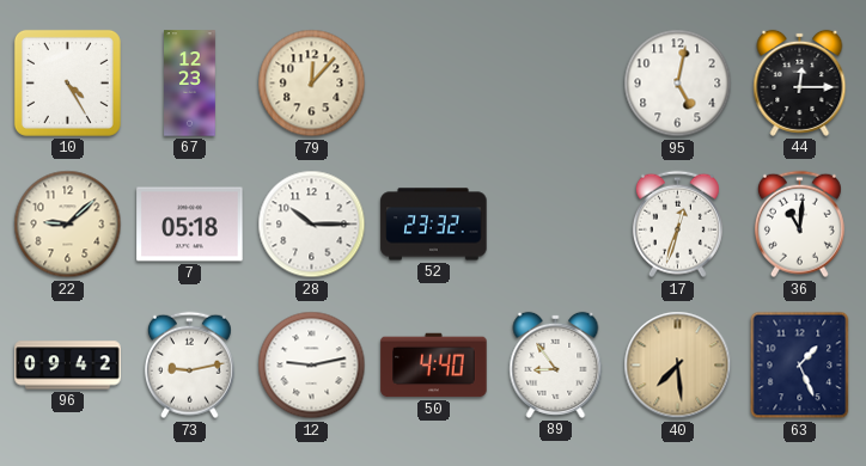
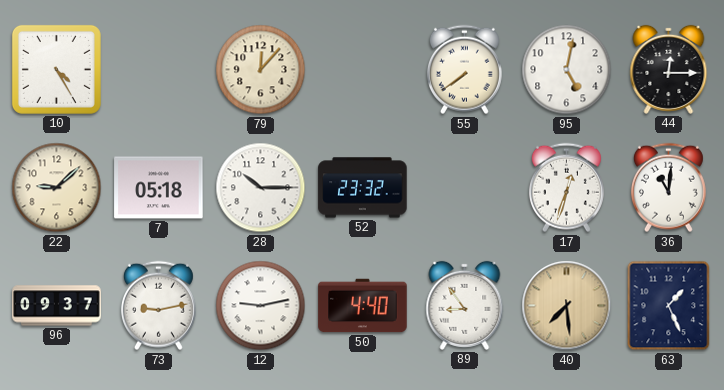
67: 12:23 -> none
55: none -> 7:39
96: 09:42 -> 09:37
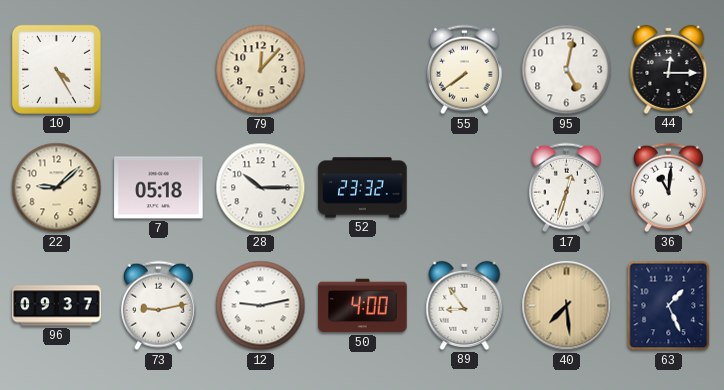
50: 4:40 -> 4:00
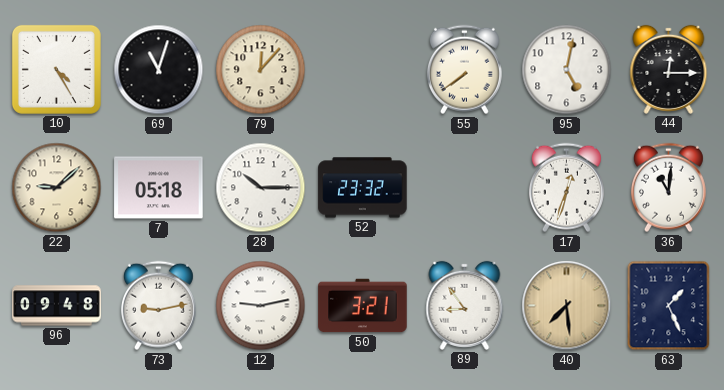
69: none -> 11:03
96: 09:37 -> 09:48
50: 4:00 -> 3:21
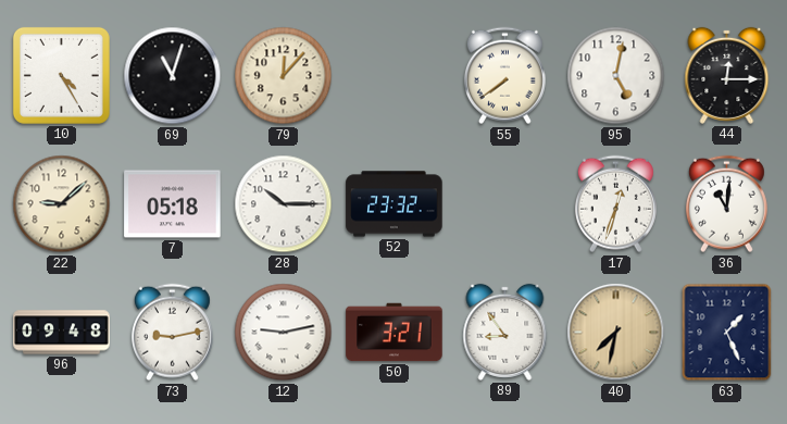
40: 7:29 -> 7:32
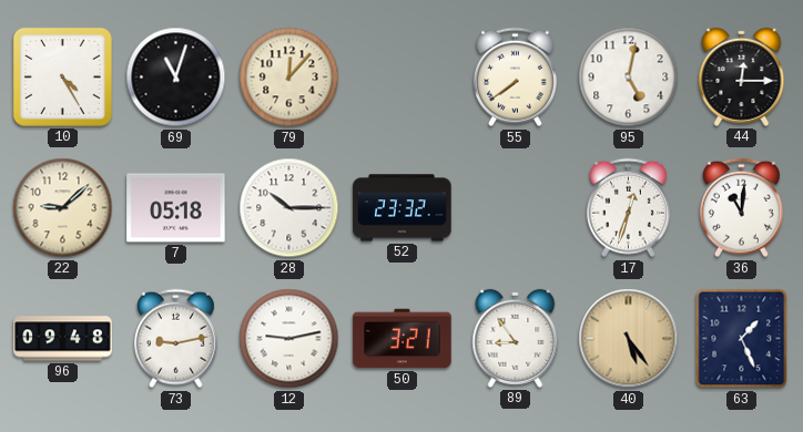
40: 7:32 -> 5:24
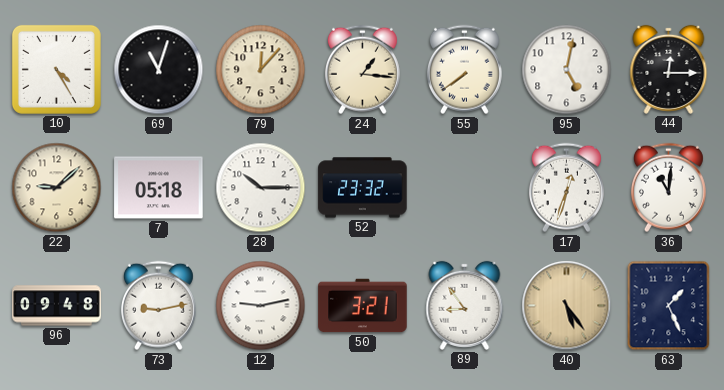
24: none -> 1:16
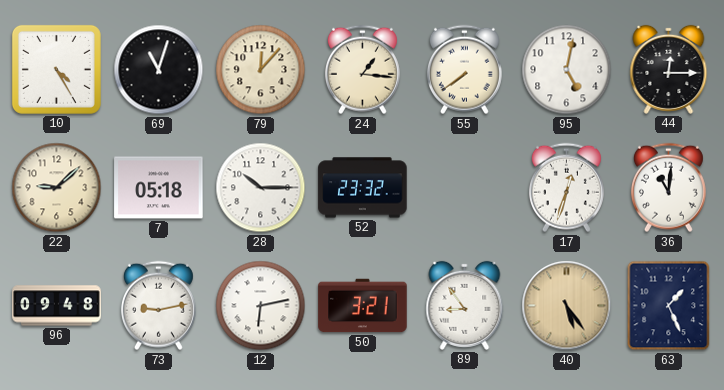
12: 9:13 -> 6:13
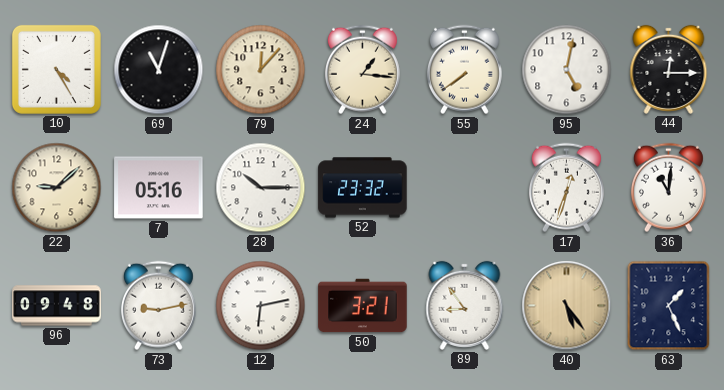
7: 05:18 -> 05:16
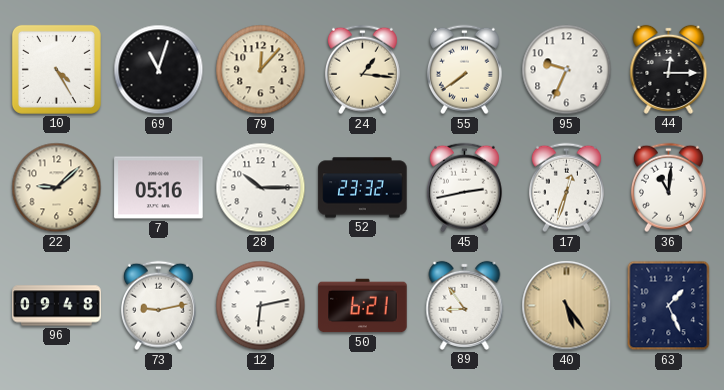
95: 5:02 -> 9:34
45: none -> 2:43
50: 3:21 -> 6:21
